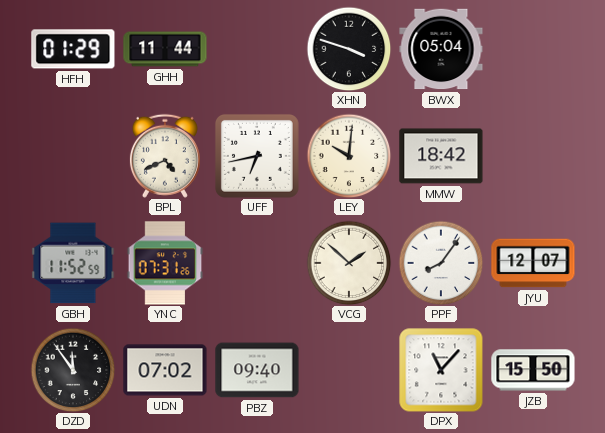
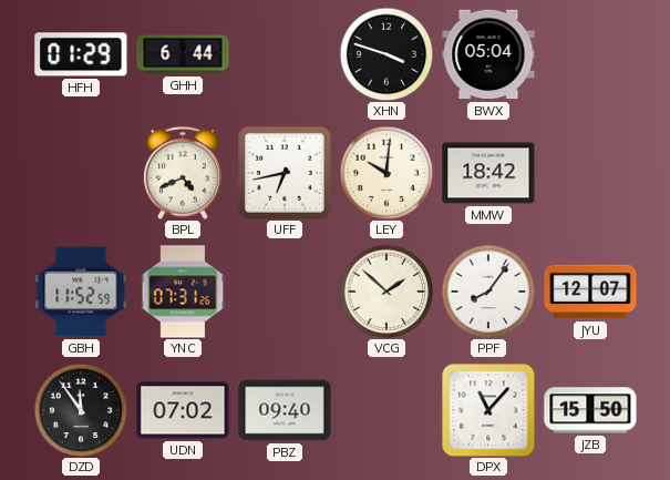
GHH: 11:44 -> 6:44
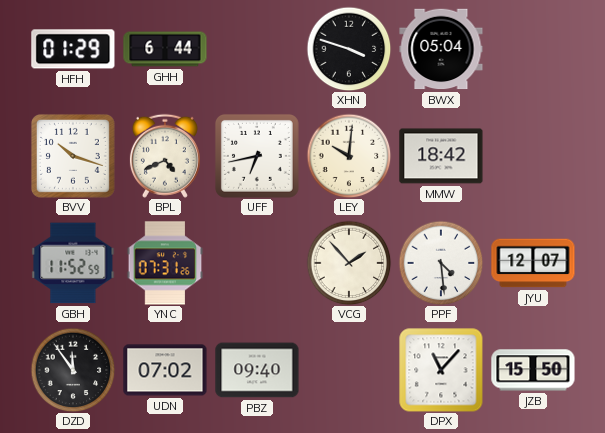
BVV: none -> 10:18
VCG: 1:52 -> 1:53
PPF: 8:06 -> 4:29
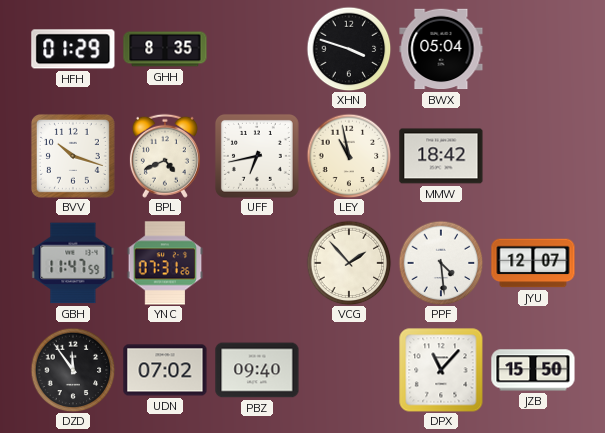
GHH: 6:44 -> 8:35
LEY: 10:01 -> 10:58
GBH: 11:52 -> 11:47
